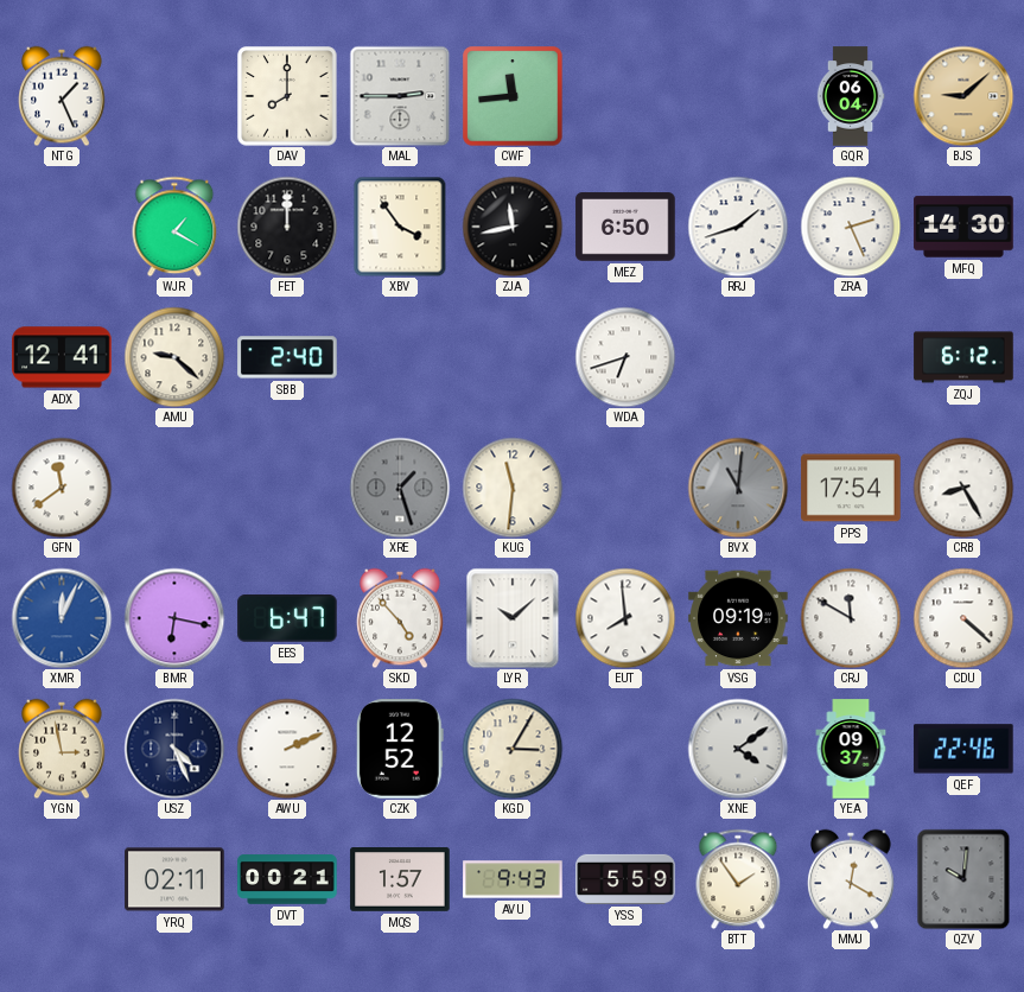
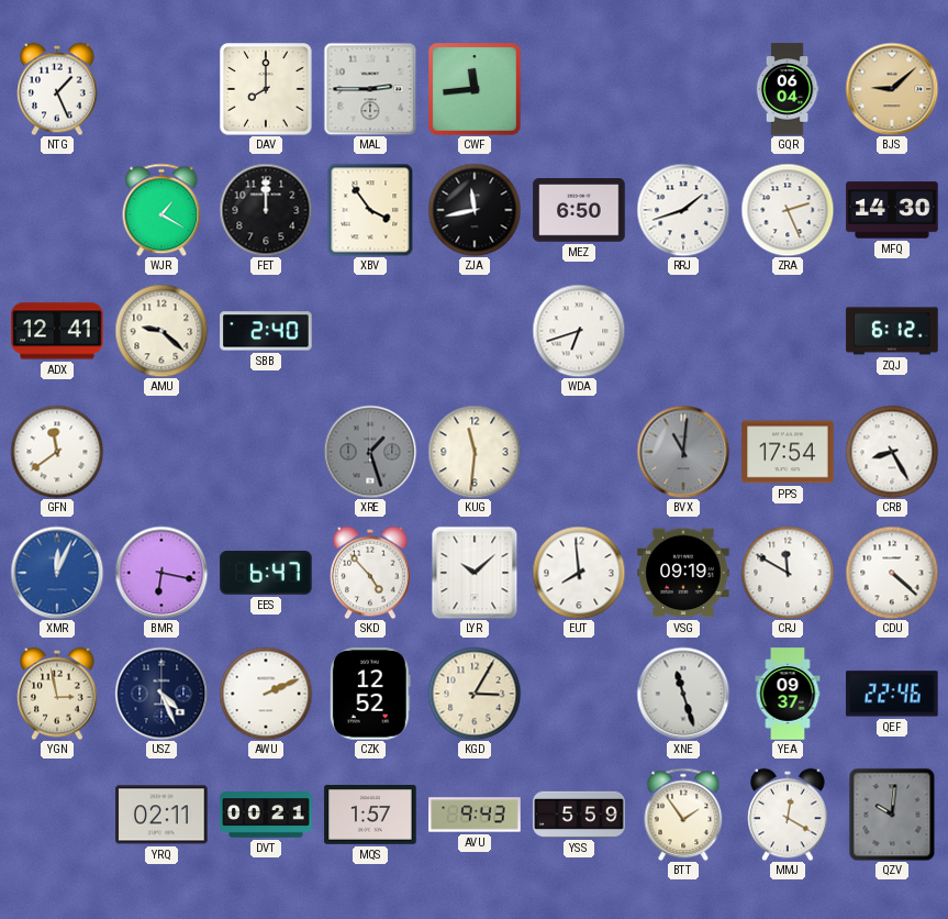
XNE: 4:09 -> 11:27
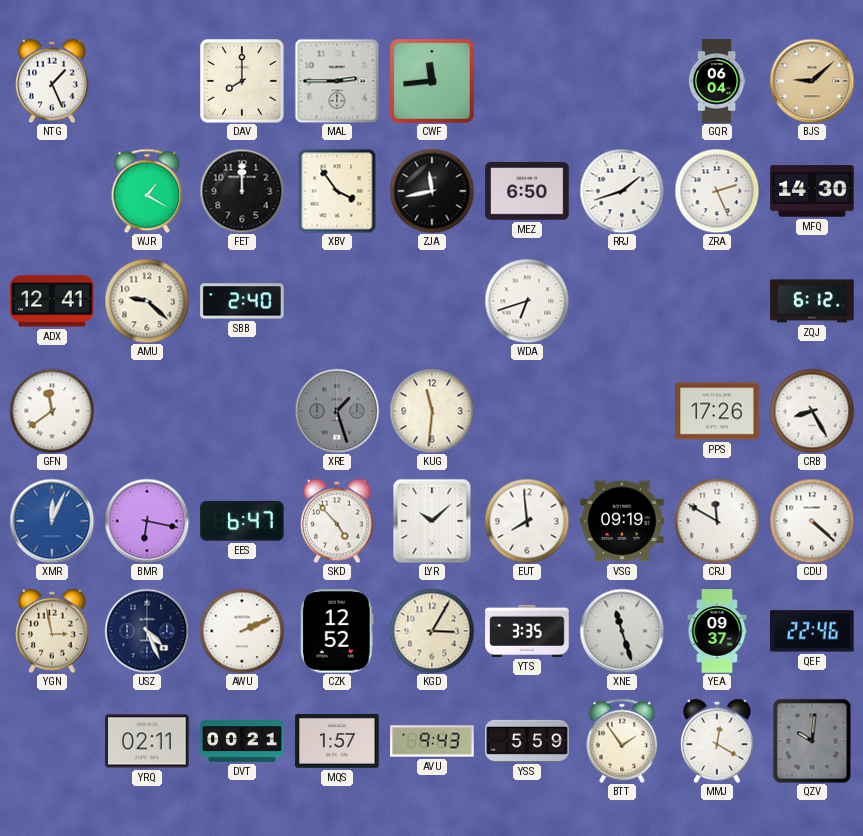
BVX: 11:01 -> none
PPS: 17:54 -> 17:26
YTS: none -> 3:35
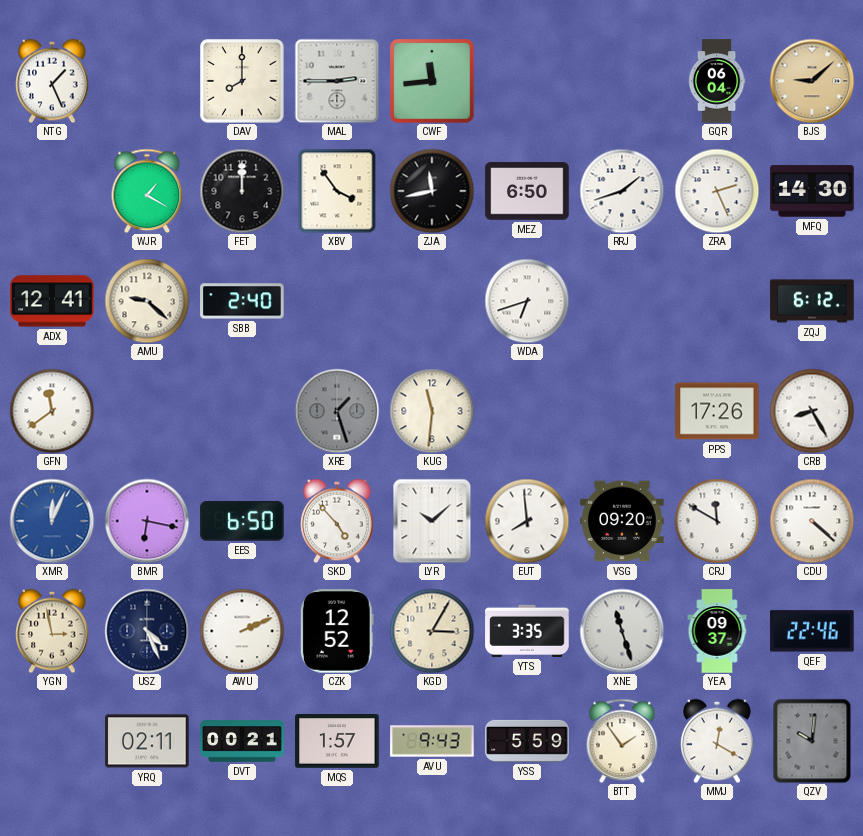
EES: 6:47 -> 6:50
VSG: 09:19 -> 09:20
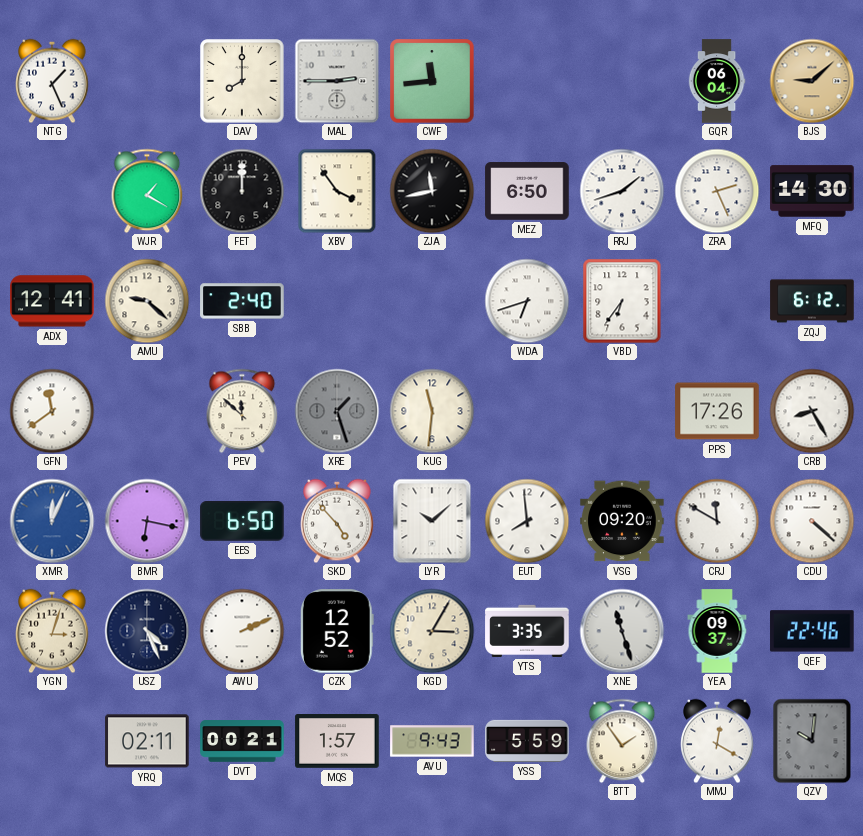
VBD: none -> 6:36
PEV: none -> 11:52
YGN: 2:58 -> 3:03
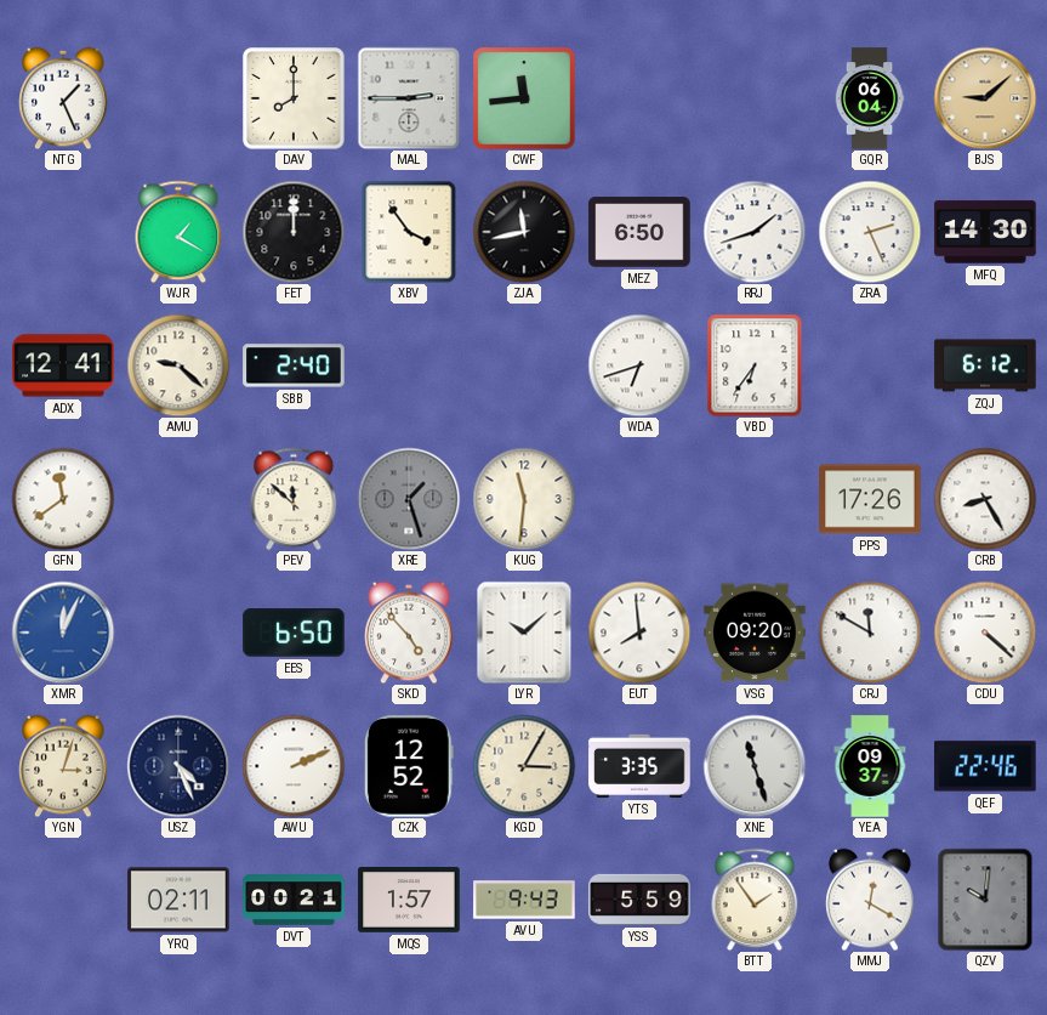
BMR: 6:17 -> none
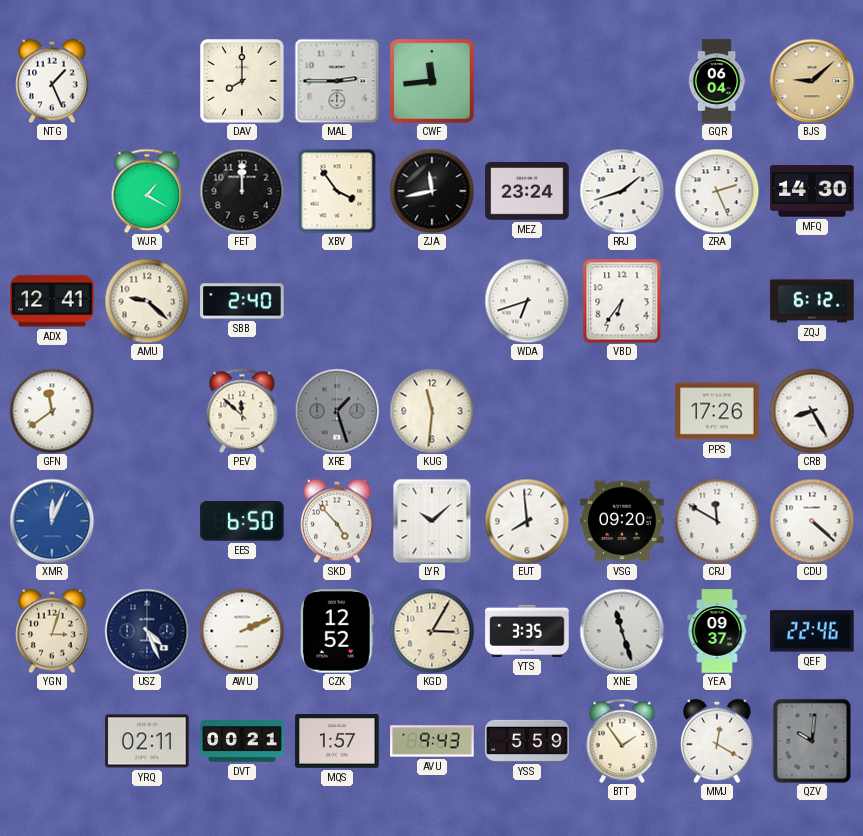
MEZ: 6:50 -> 23:24
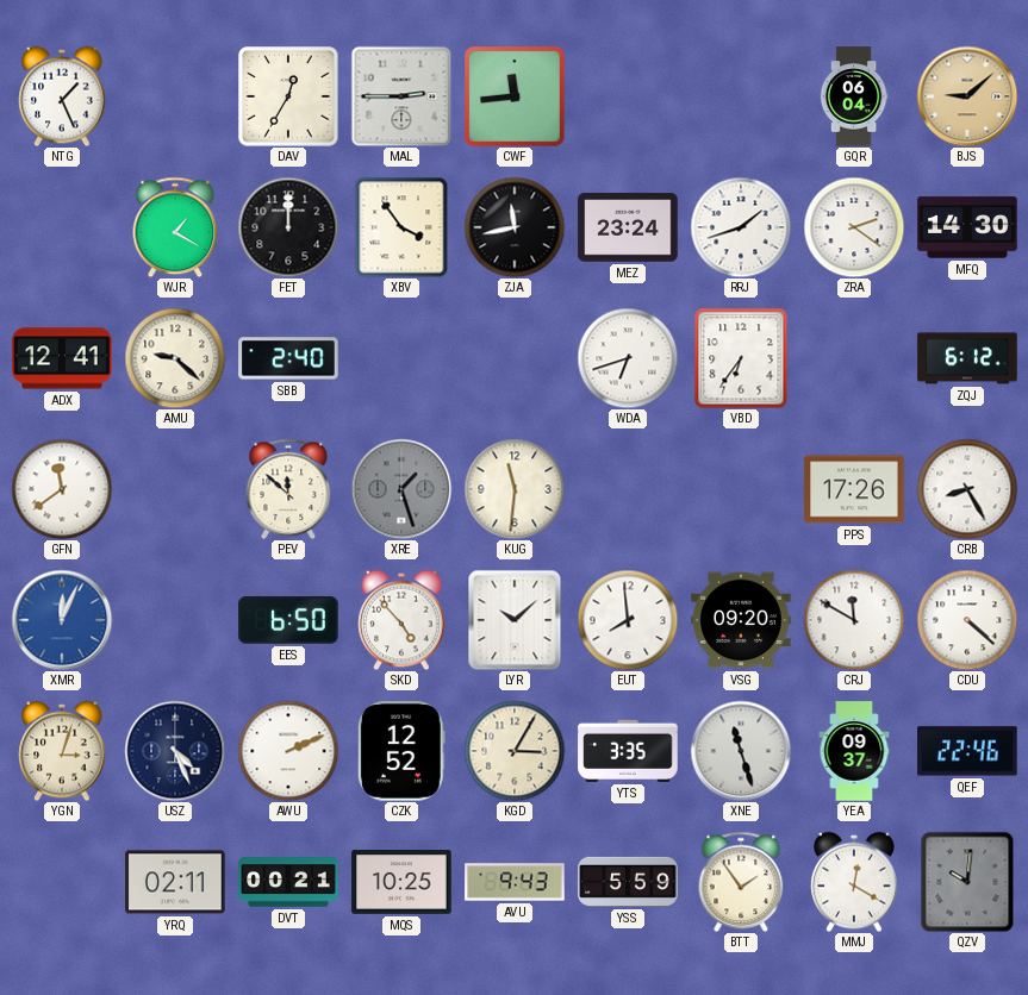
DAV: 8:00 -> 12:35
ZRA: 2:26 -> 2:21
MQS: 1:57 -> 10:25
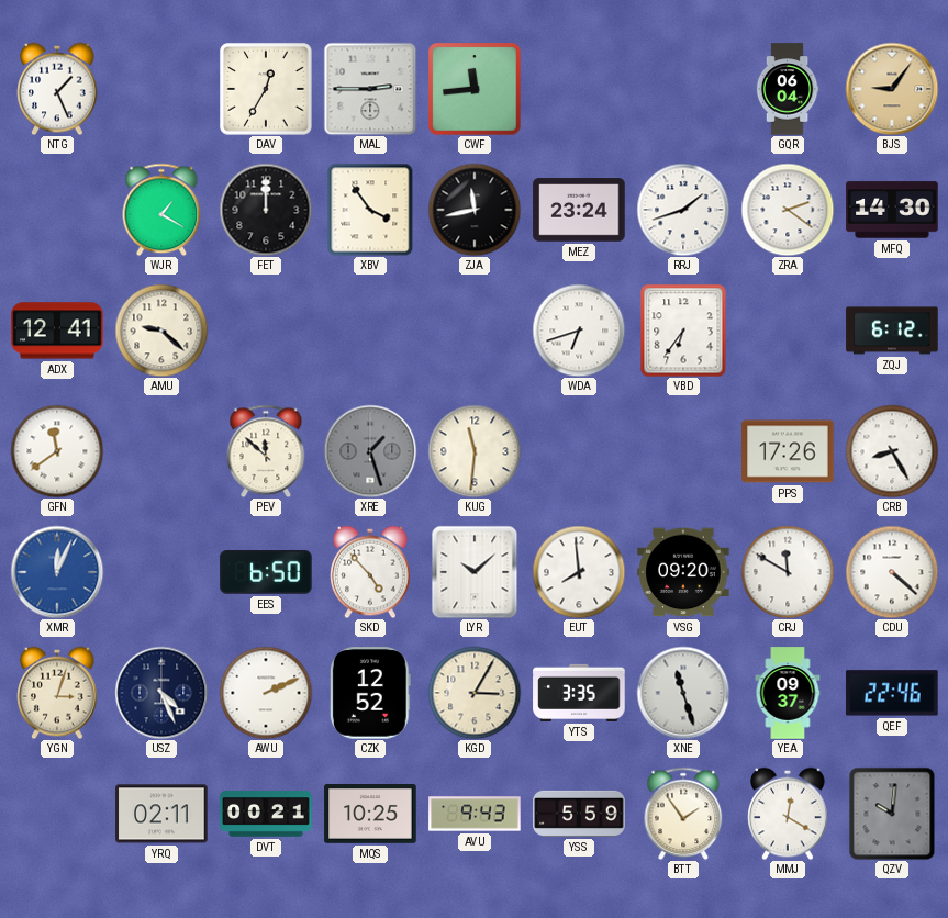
BJS: 9:08 -> 9:06
SBB: 2:40 -> none
